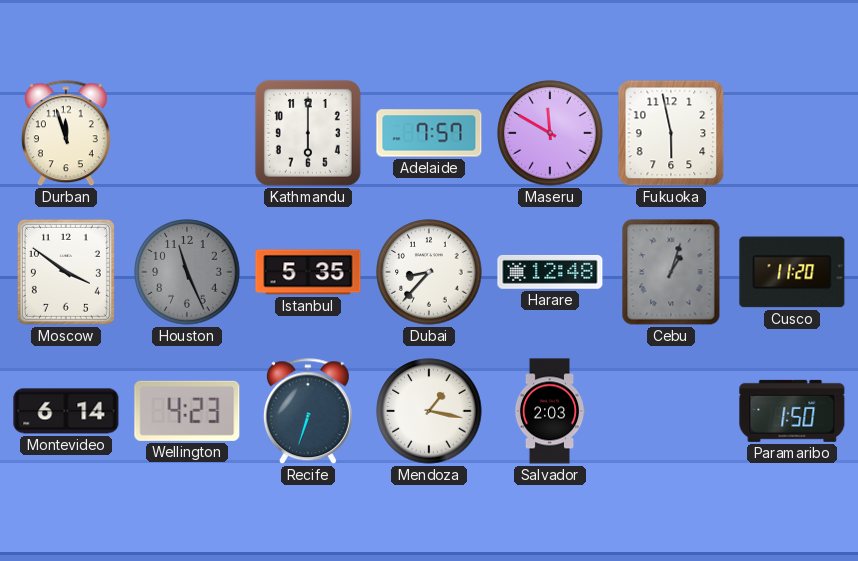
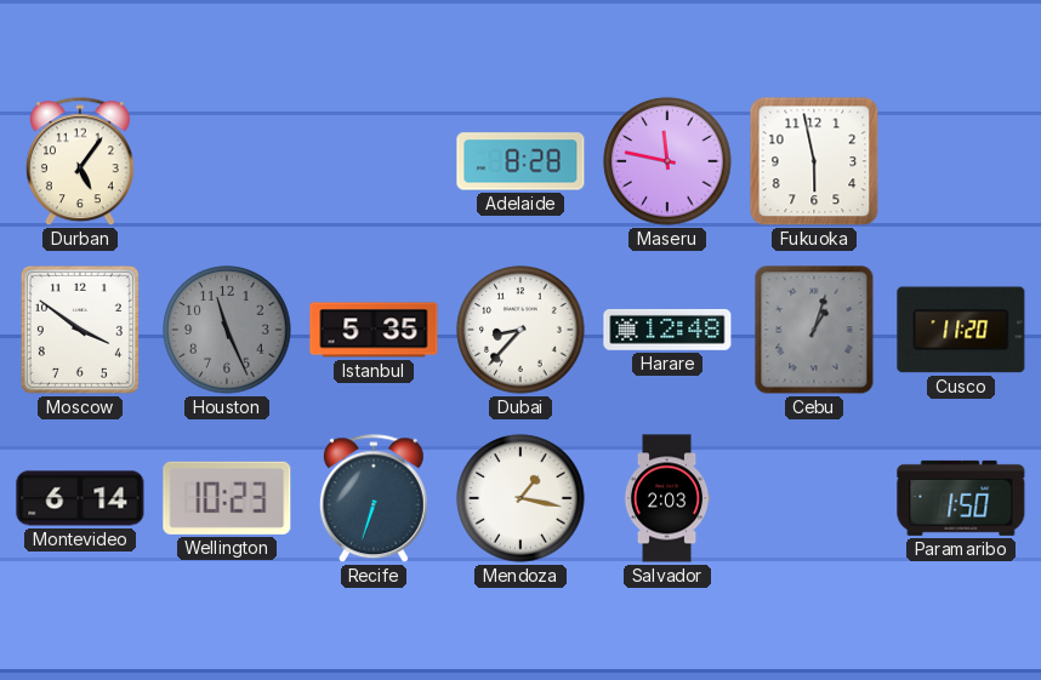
Durban: 11:57 -> 5:06
Kathmandu: 6:00 -> none
Adelaide: 7:57 -> 8:28
Maseru: 11:50 -> 11:47
Wellington: 4:23 -> 10:23
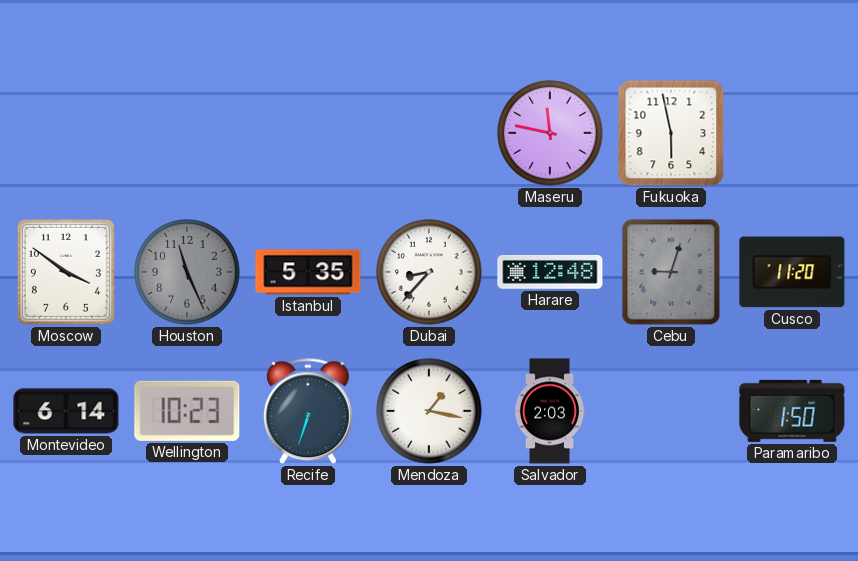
Durban: 5:06 -> none
Adelaide: 8:28 -> none
Cebu: 1:03 -> 9:03
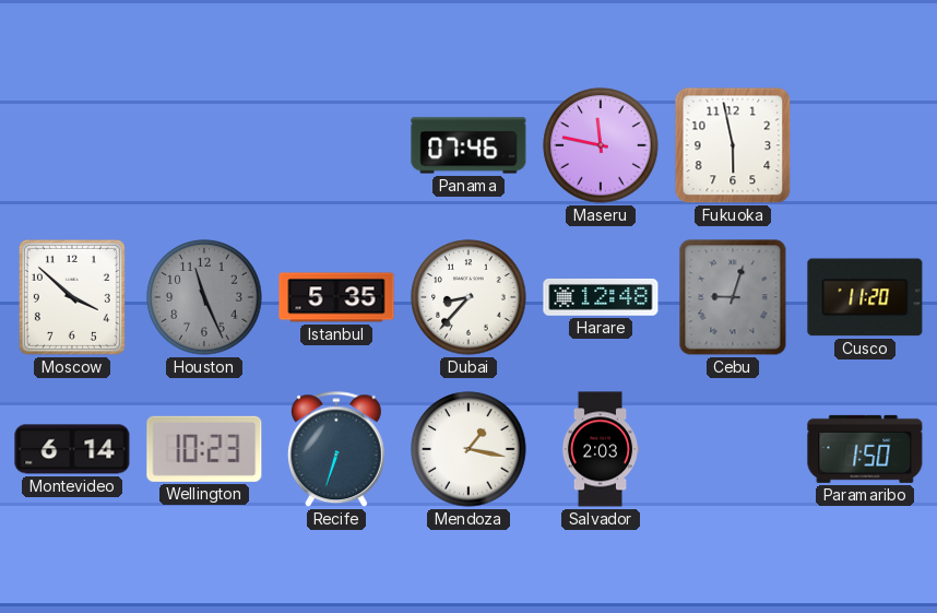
Panama: none -> 07:46
Moscow: 3:51 -> 3:52
